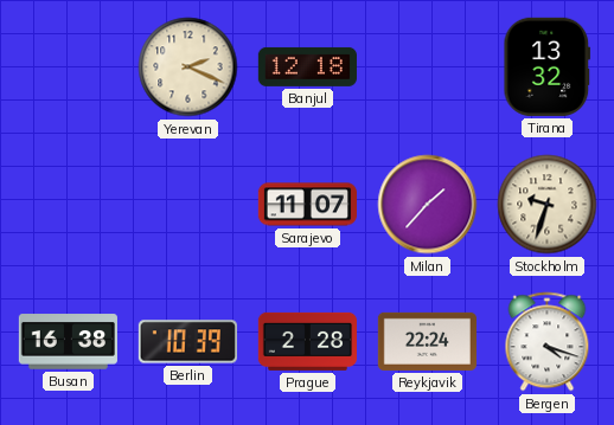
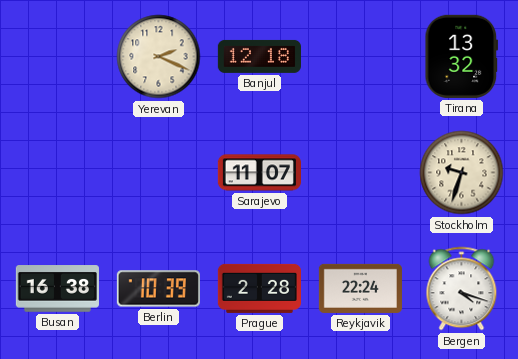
Milan: 1:37 -> none
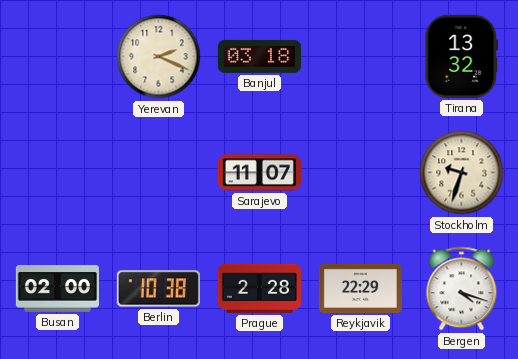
Banjul: 12:18 -> 03:18
Busan: 16:38 -> 02:00
Berlin: 10:39 -> 10:38
Reykjavik: 22:24 -> 22:29
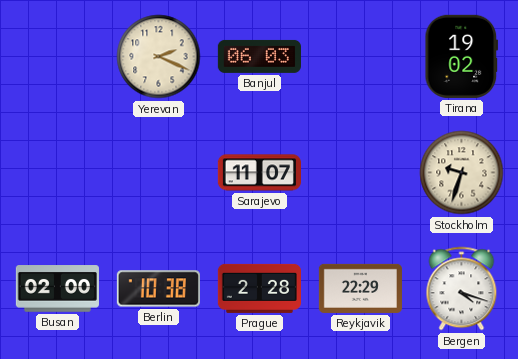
Banjul: 03:18 -> 06:03
Tirana: 13:32 -> 19:02
